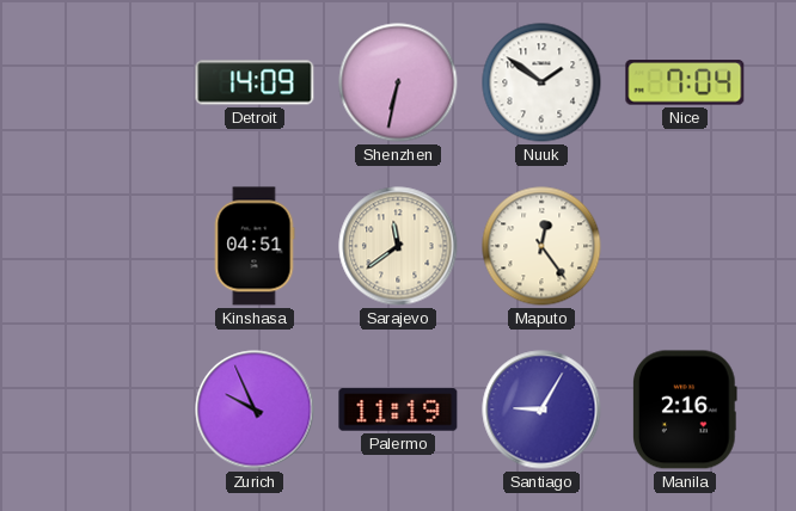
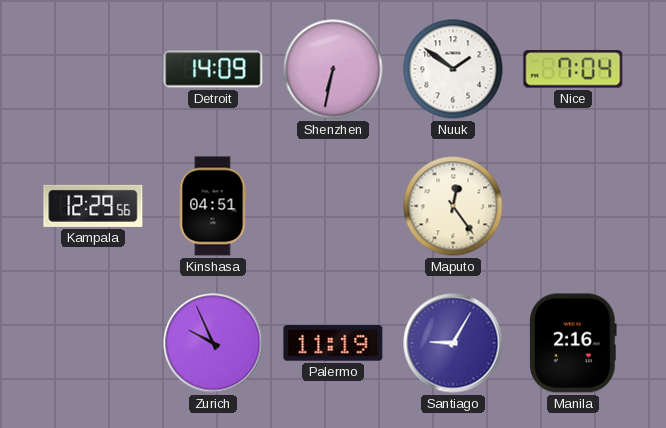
Kampala: none -> 12:29
Sarajevo: 11:39 -> none
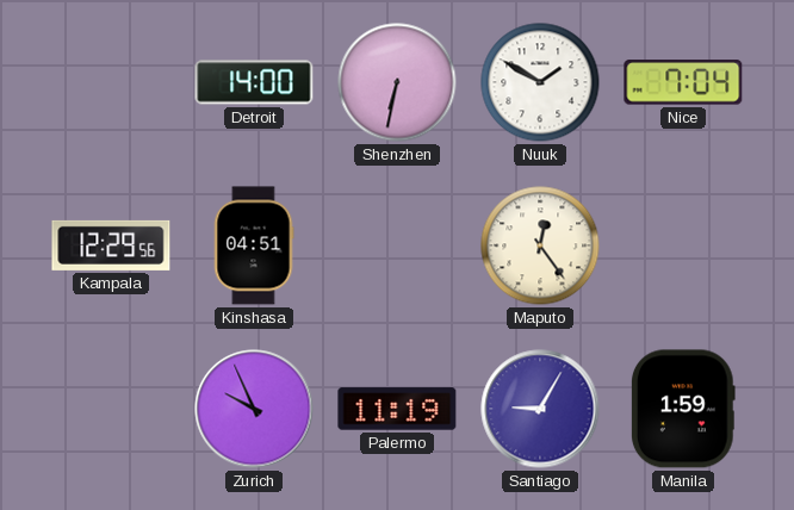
Detroit: 14:09 -> 14:00
Nuuk: 1:51 -> 1:50
Manila: 2:16 -> 1:59
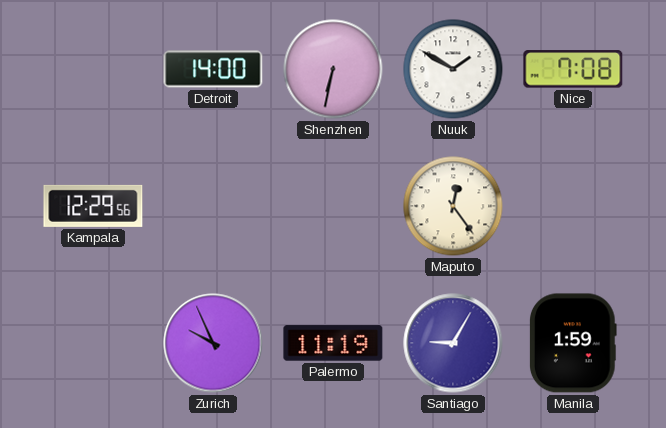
Nice: 7:04 -> 7:08
Kinshasa: 04:51 -> none
